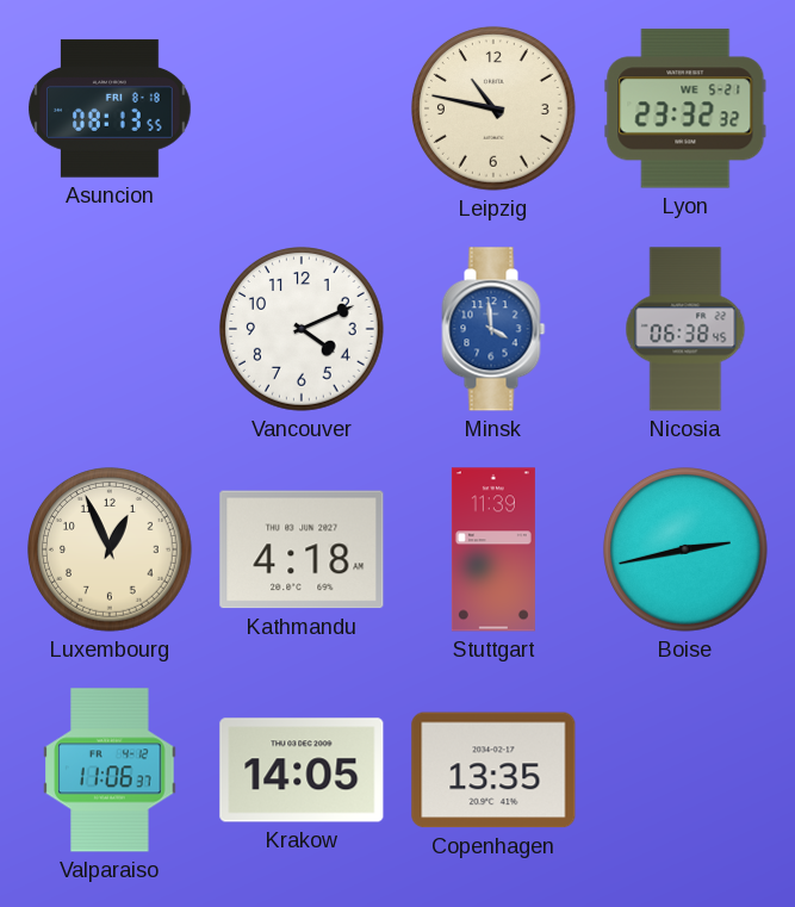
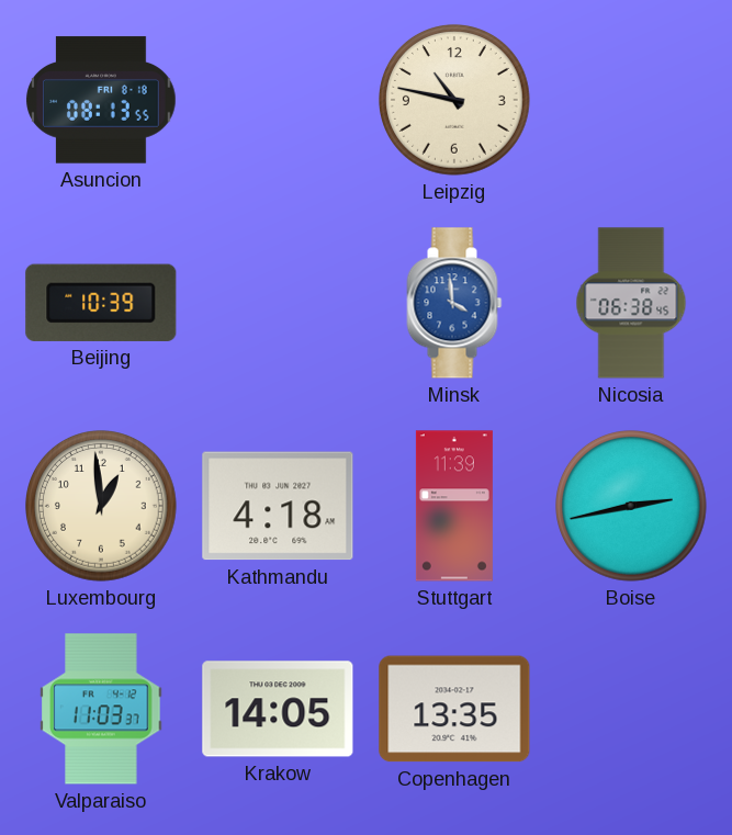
Lyon: 23:32 -> none
Beijing: none -> 10:39
Vancouver: 4:11 -> none
Luxembourg: 12:56 -> 12:59
Valparaiso: 11:06 -> 11:03
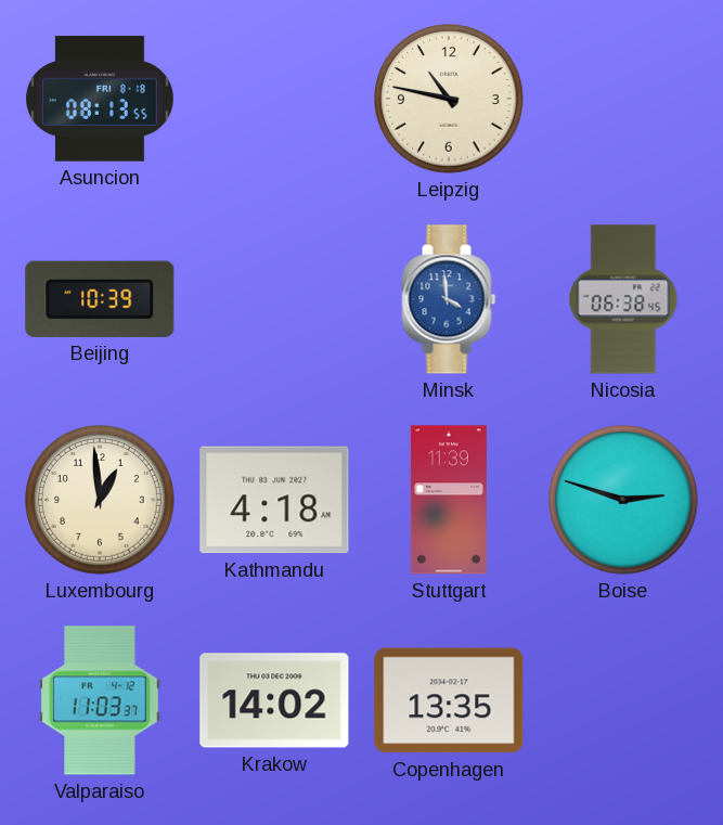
Boise: 2:43 -> 2:48
Krakow: 14:05 -> 14:02
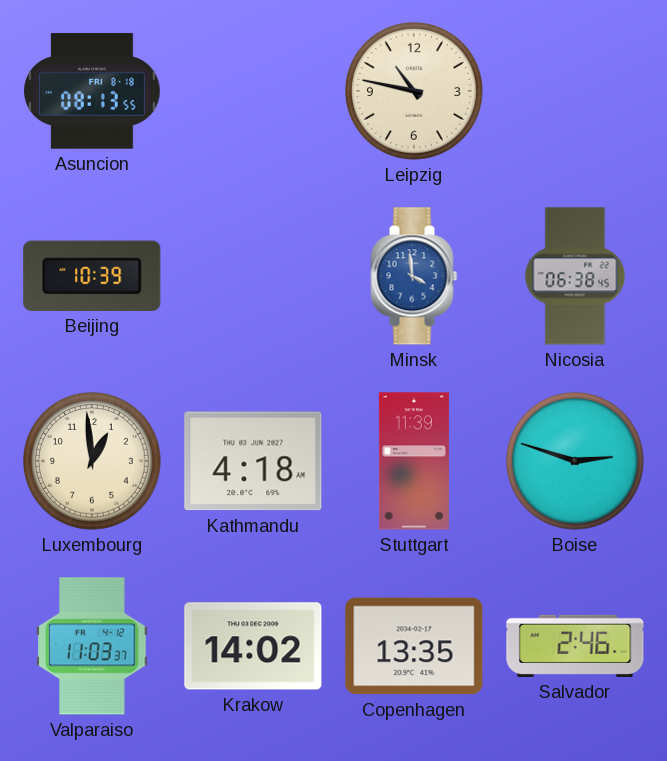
Salvador: none -> 2:46
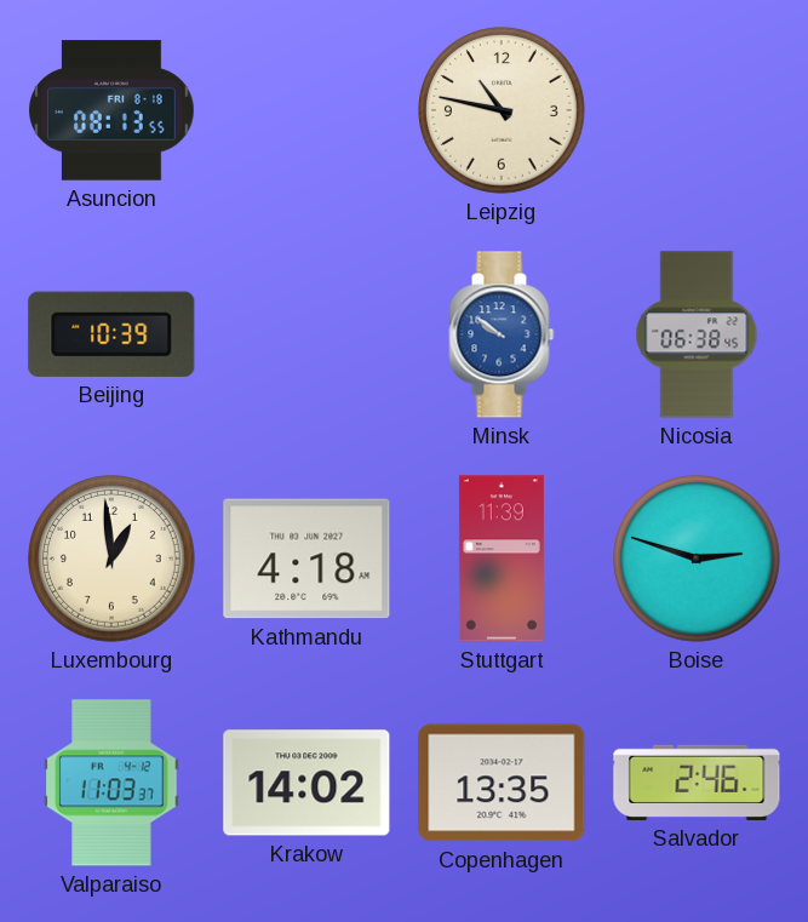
Minsk: 3:59 -> 9:51
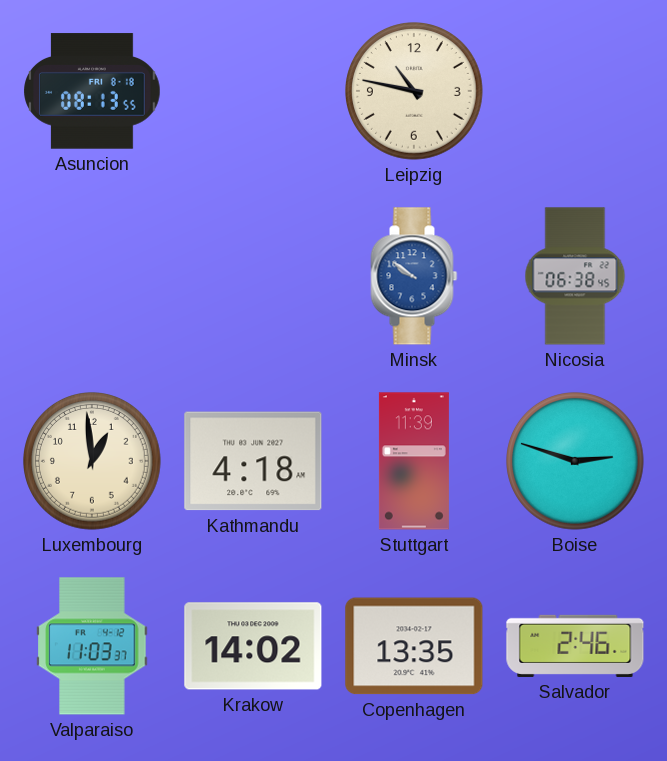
Beijing: 10:39 -> none
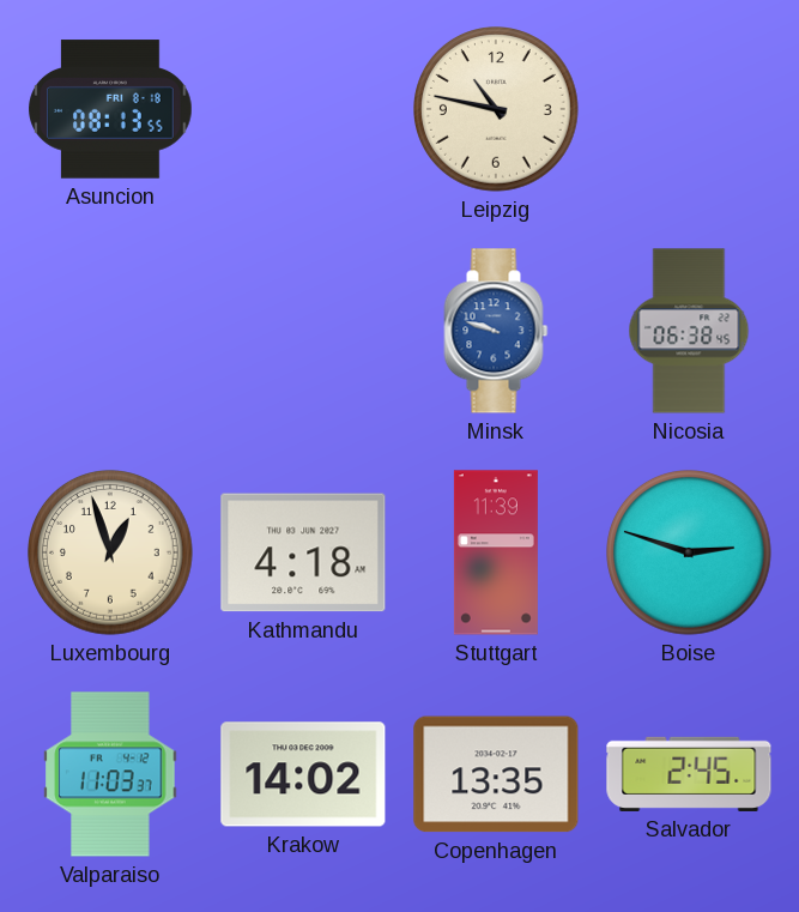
Minsk: 9:51 -> 9:48
Luxembourg: 12:59 -> 12:57
Salvador: 2:46 -> 2:45
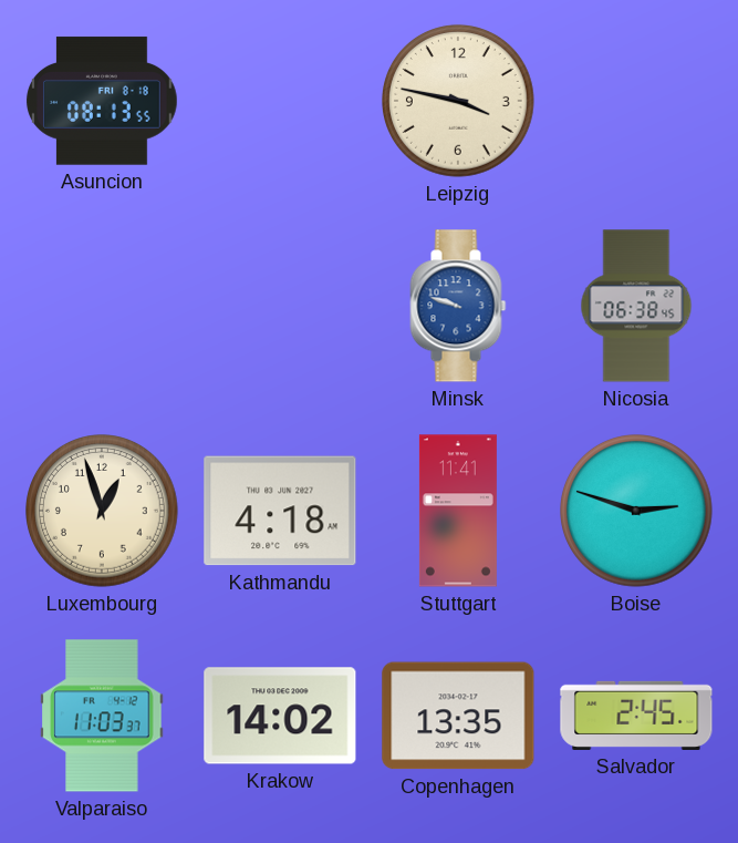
Leipzig: 10:47 -> 3:47
Stuttgart: 11:39 -> 11:41
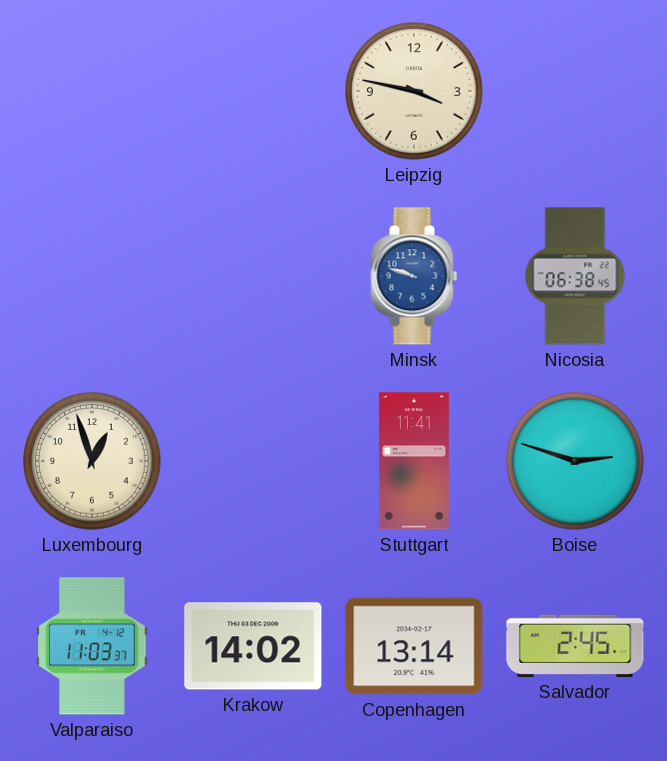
Asuncion: 08:13 -> none
Kathmandu: 4:18 -> none
Copenhagen: 13:35 -> 13:14
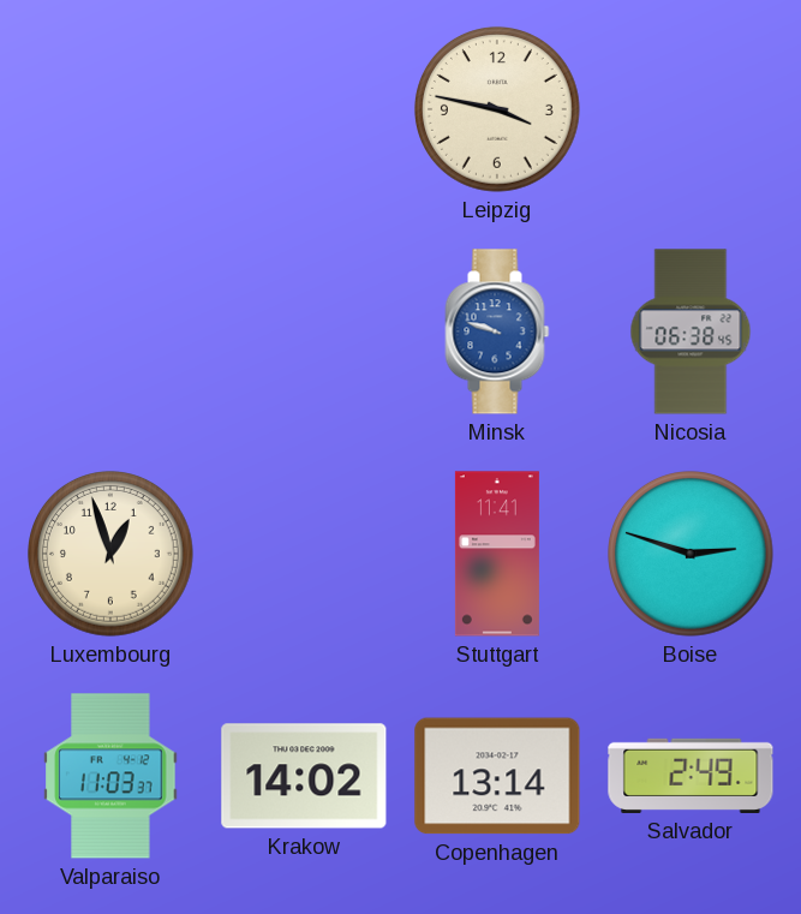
Salvador: 2:45 -> 2:49
